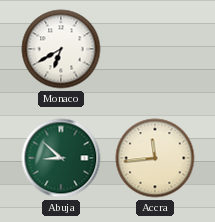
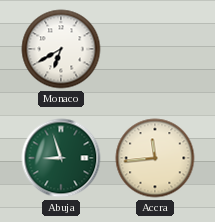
Abuja: 8:52 -> 8:57
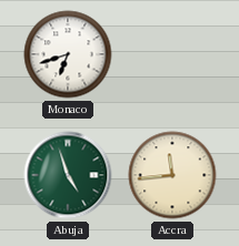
Monaco: 6:40 -> 6:42
Abuja: 8:57 -> 4:57
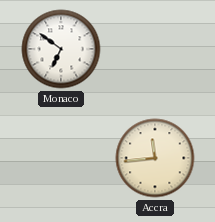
Monaco: 6:42 -> 6:51
Abuja: 4:57 -> none
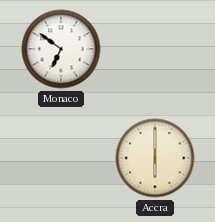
Accra: 11:44 -> 6:00
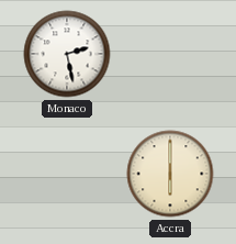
Monaco: 6:51 -> 2:28
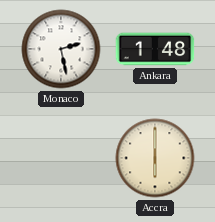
Ankara: none -> 1:48
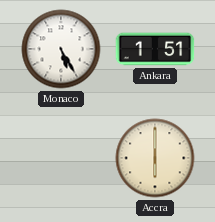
Monaco: 2:28 -> 5:25
Ankara: 1:48 -> 1:51
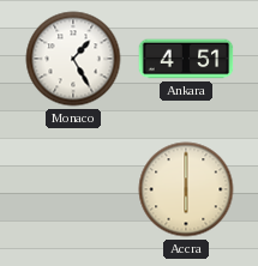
Monaco: 5:25 -> 1:25
Ankara: 1:51 -> 4:51
